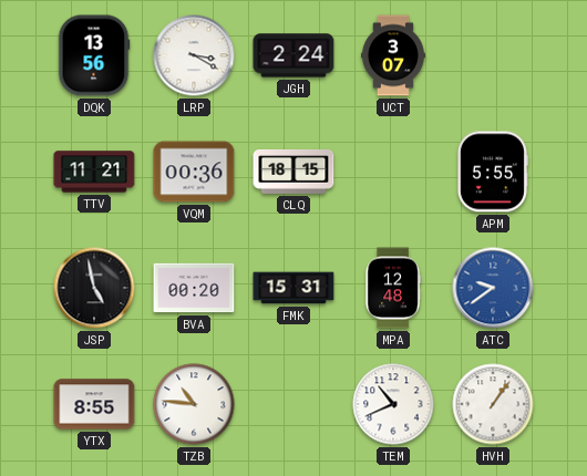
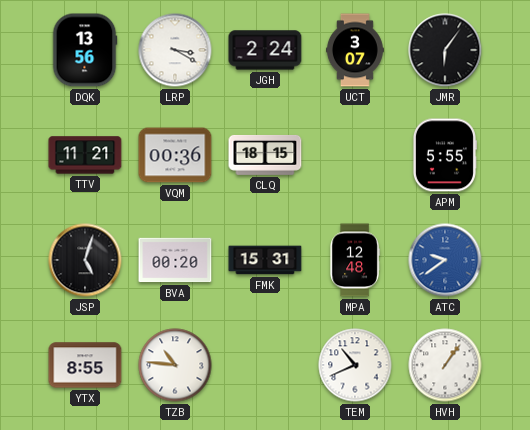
JMR: none -> 6:06
JSP: 4:58 -> 5:03
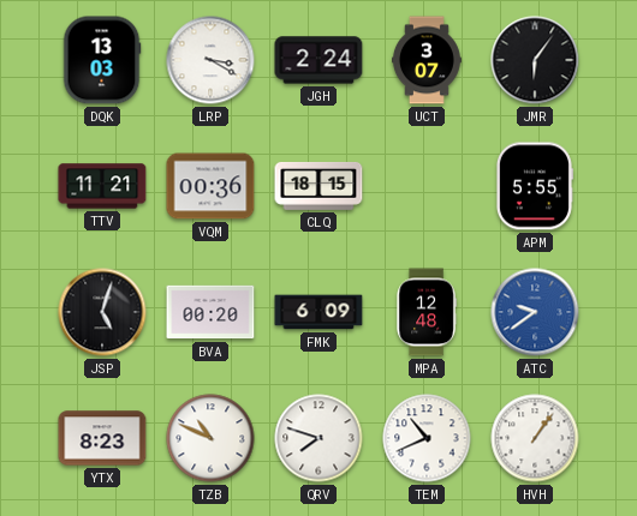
DQK: 13:56 -> 13:03
FMK: 15:31 -> 6:09
YTX: 8:55 -> 8:23
TZB: 10:46 -> 10:49
QRV: none -> 7:48
